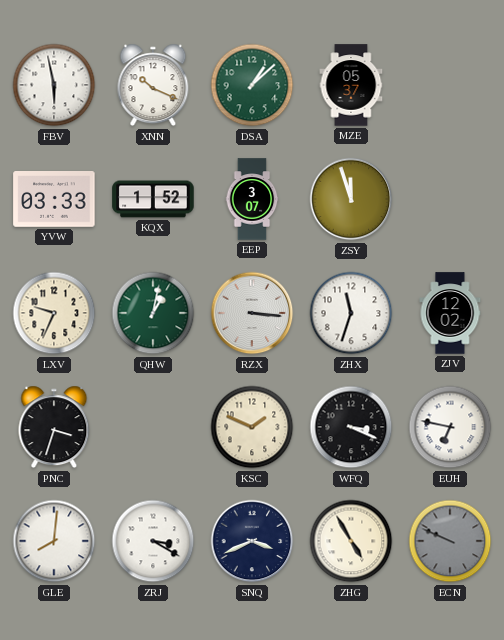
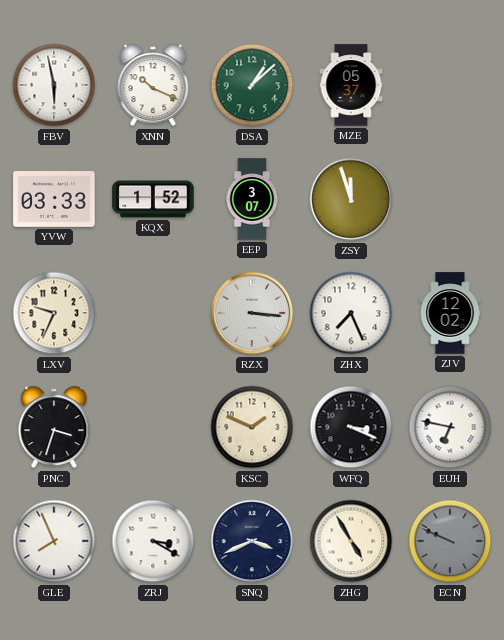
QHW: 1:02 -> none
ZHX: 11:33 -> 7:26
GLE: 8:01 -> 7:56
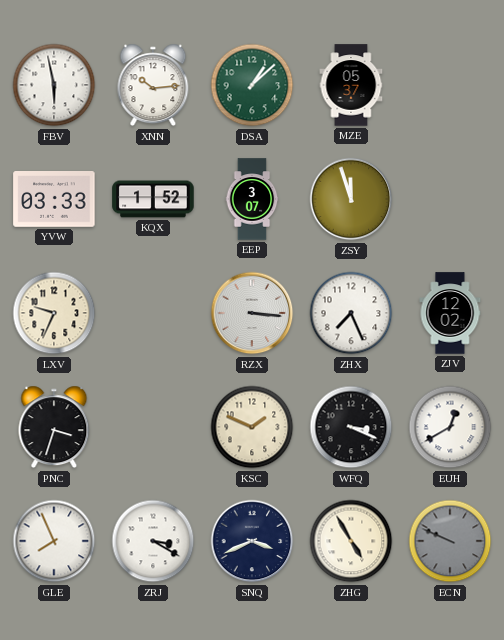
XNN: 10:19 -> 10:14
EUH: 6:47 -> 12:40
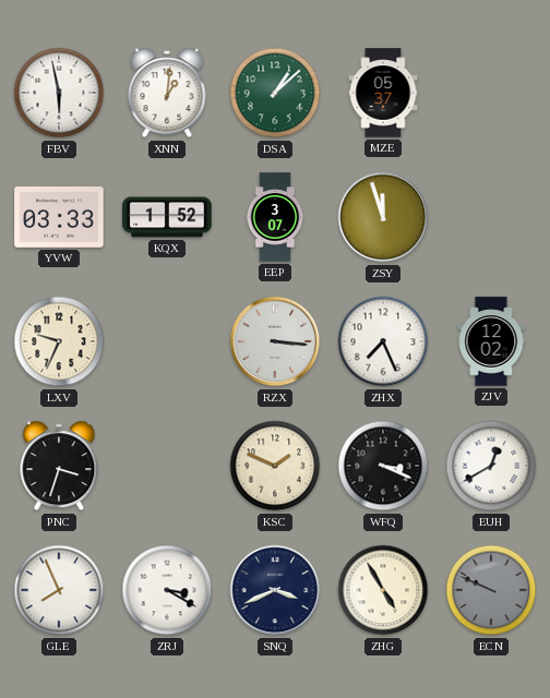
XNN: 10:14 -> 1:01
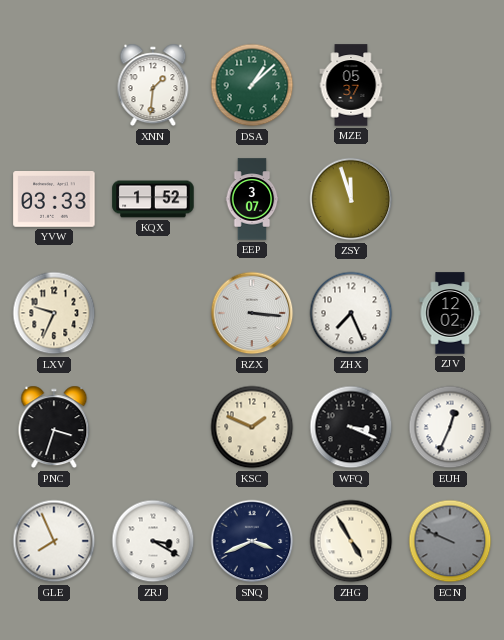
FBV: 5:58 -> none
XNN: 1:01 -> 1:31
EUH: 12:40 -> 12:34
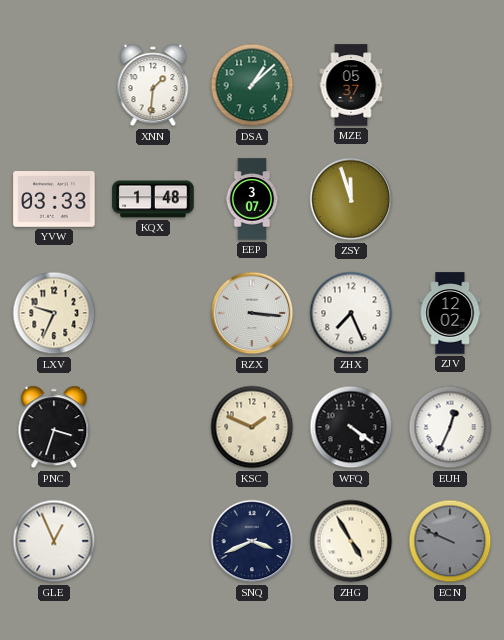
KQX: 1:52 -> 1:48
WFQ: 3:19 -> 4:21
GLE: 7:56 -> 12:56
ZRJ: 3:20 -> none
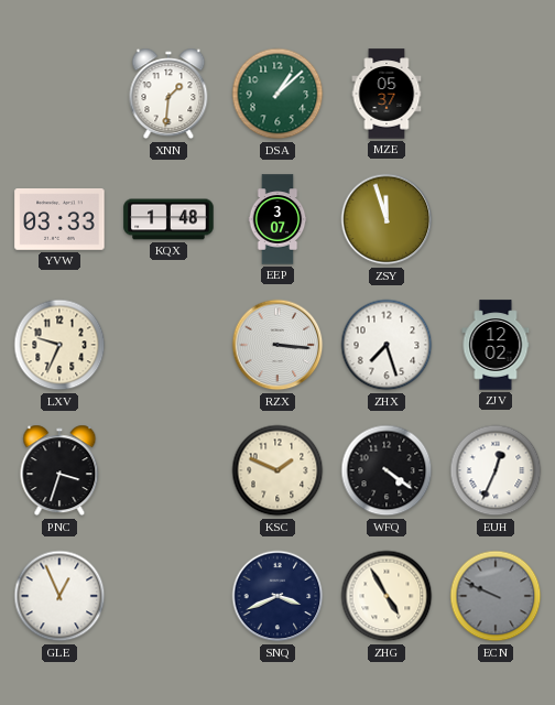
ZHX: 7:26 -> 7:27
